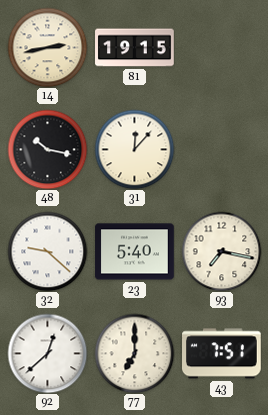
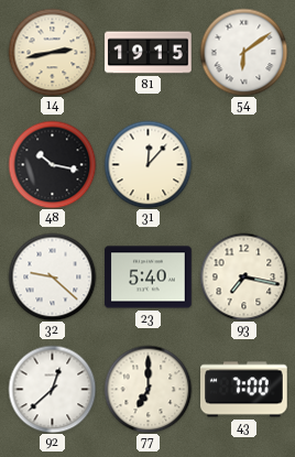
54: none -> 6:09
43: 7:51 -> 7:00
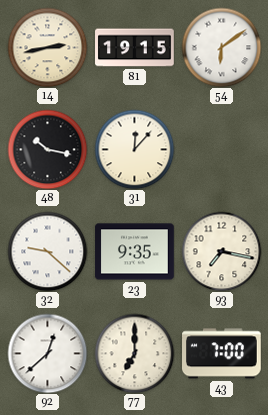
23: 5:40 -> 9:35
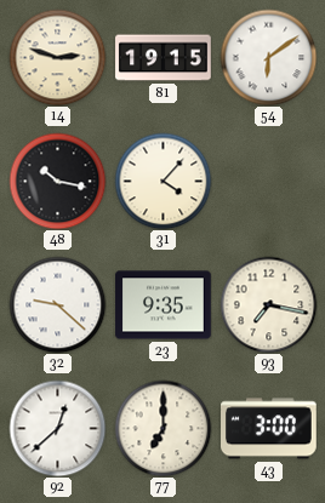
14: 2:43 -> 2:48
31: 12:07 -> 4:07
43: 7:00 -> 3:00
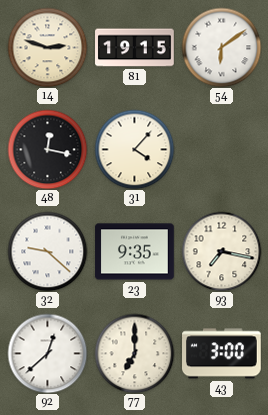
48: 10:17 -> 12:17
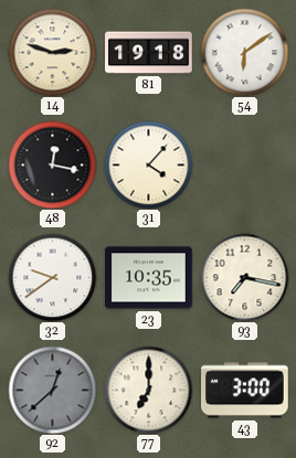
81: 19:15 -> 19:18
32: 9:22 -> 9:39
23: 9:35 -> 10:35
92 dial: white -> grey
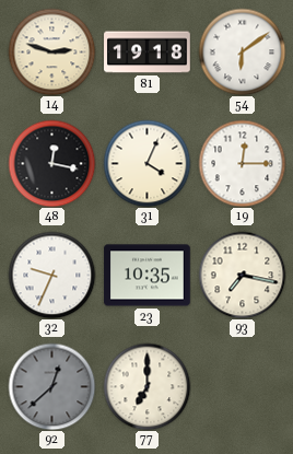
31: 4:07 -> 4:04
19: none -> 12:15
32: 9:39 -> 9:34
43: 3:00 -> none
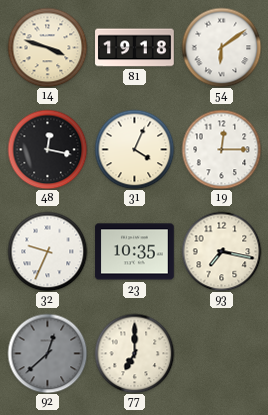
14: 2:48 -> 3:48
